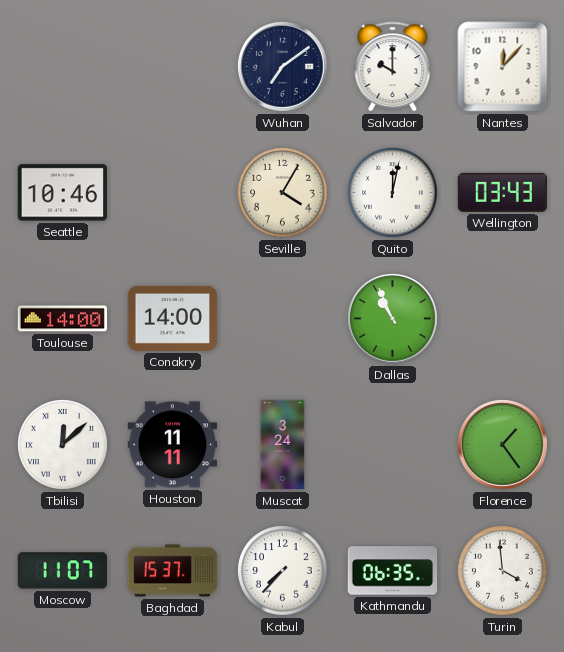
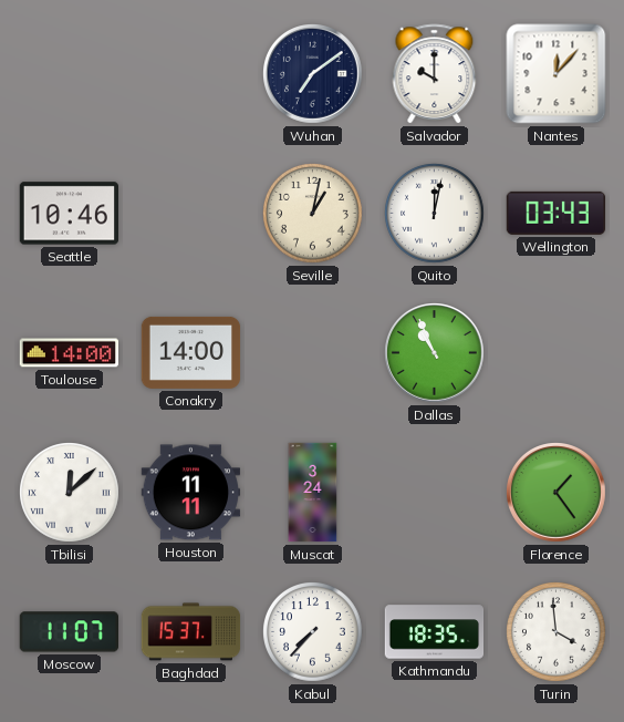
Seville: 4:05 -> 1:02
Kathmandu: 06:35 -> 18:35
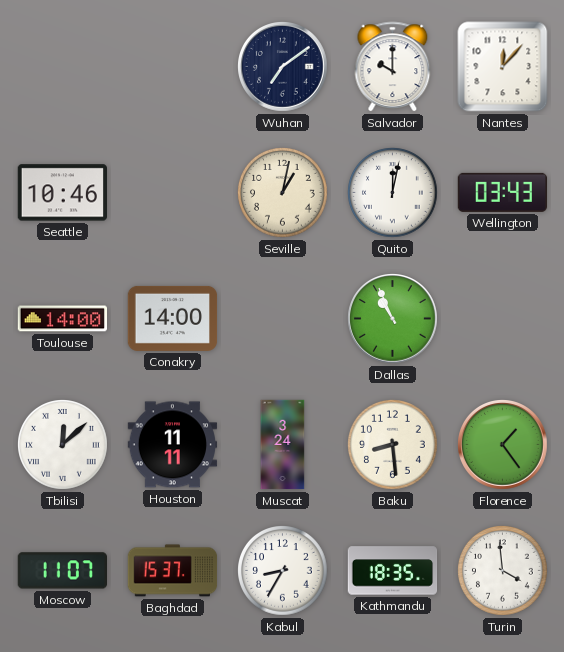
Baku: none -> 8:29
Kabul: 7:37 -> 8:35
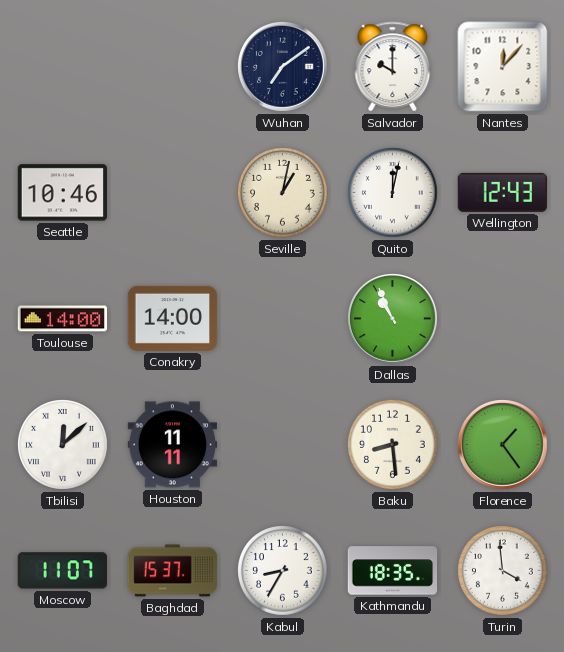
Wellington: 03:43 -> 12:43
Muscat: 3:24 -> none
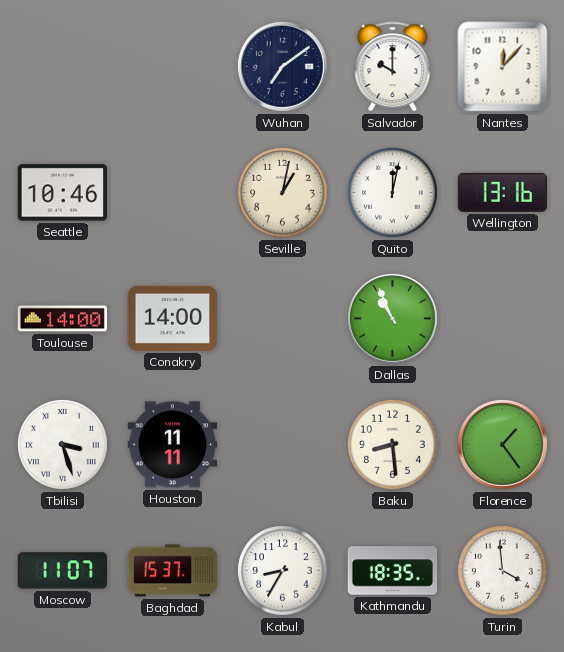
Wellington: 12:43 -> 13:16
Tbilisi: 12:08 -> 3:27
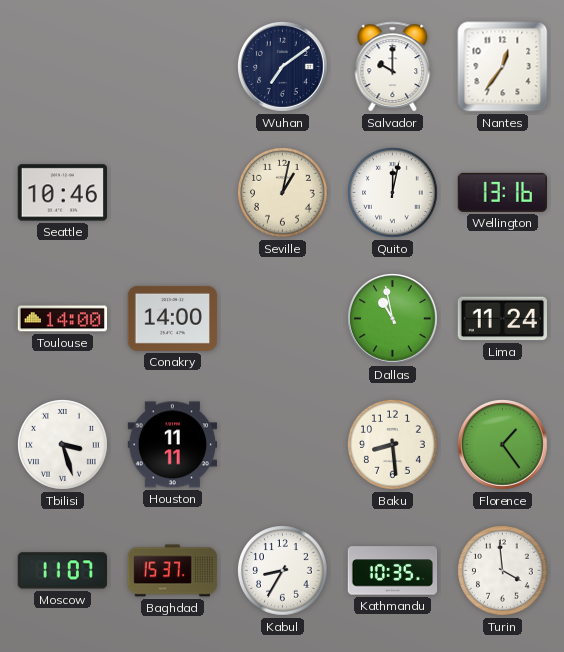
Nantes: 12:07 -> 12:36
Dallas: 10:56 -> 10:58
Lima: none -> 11:24
Kathmandu: 18:35 -> 10:35
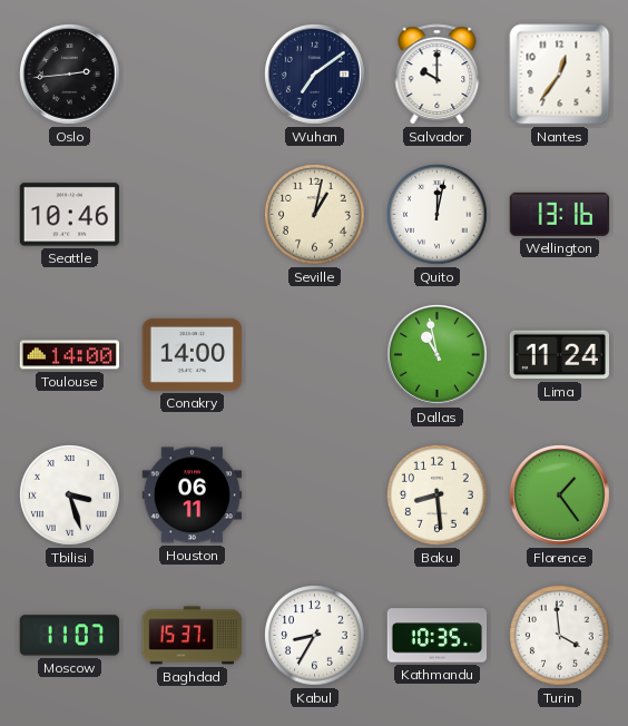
Oslo: none -> 2:44
Houston: 11:11 -> 06:11
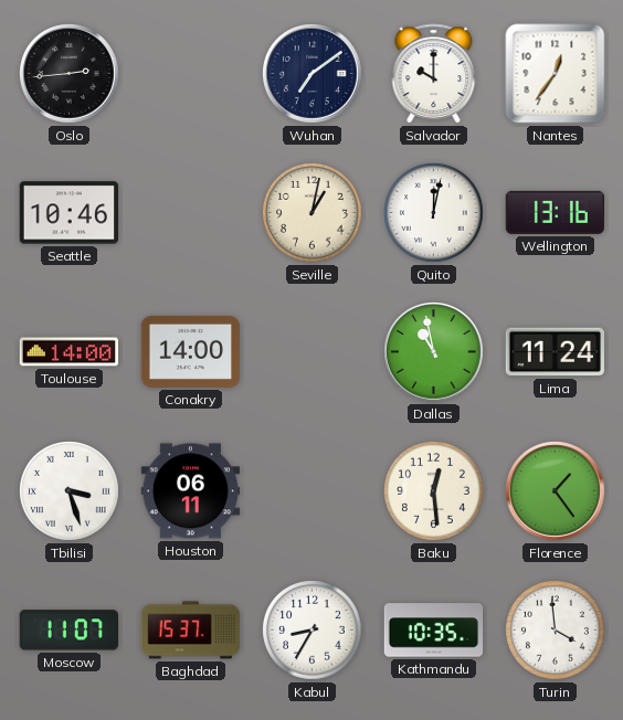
Baku: 8:29 -> 12:29
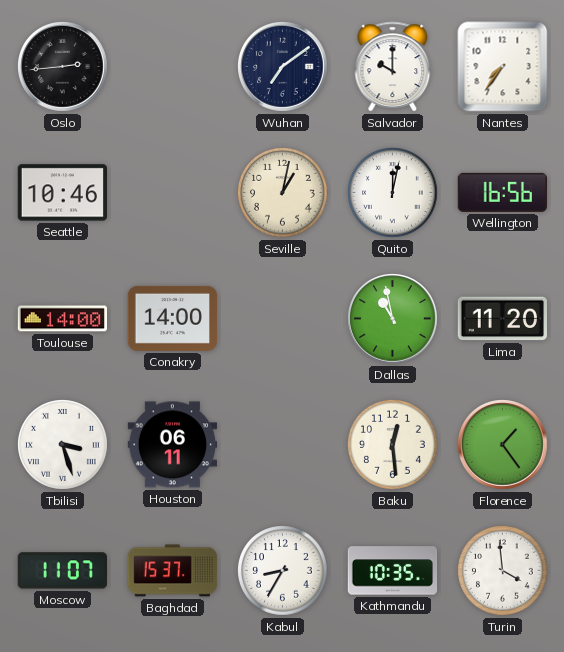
Nantes: 12:36 -> 7:36
Wellington: 13:16 -> 16:56
Lima: 11:24 -> 11:20
